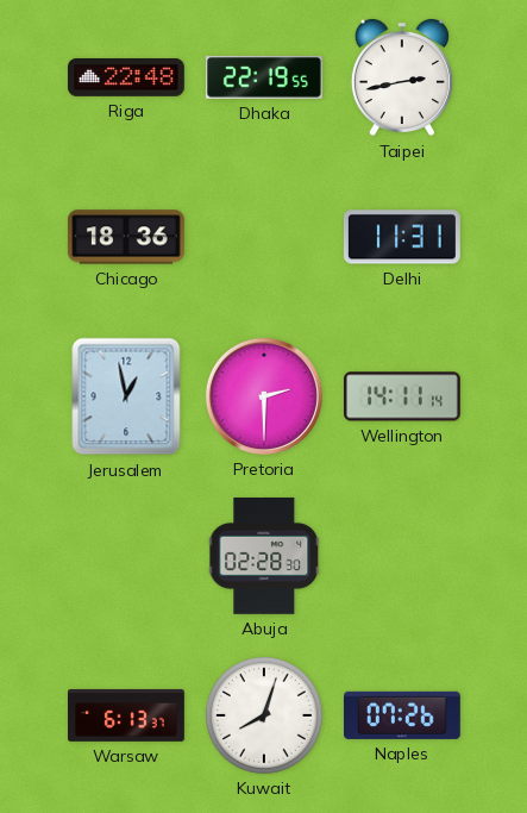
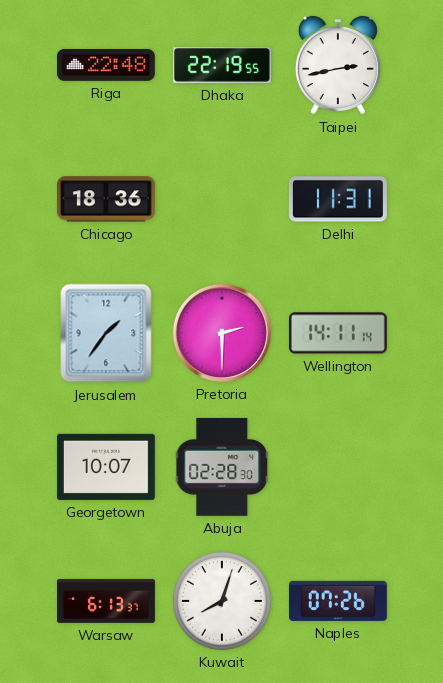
Jerusalem: 12:58 -> 1:36
Georgetown: none -> 10:07
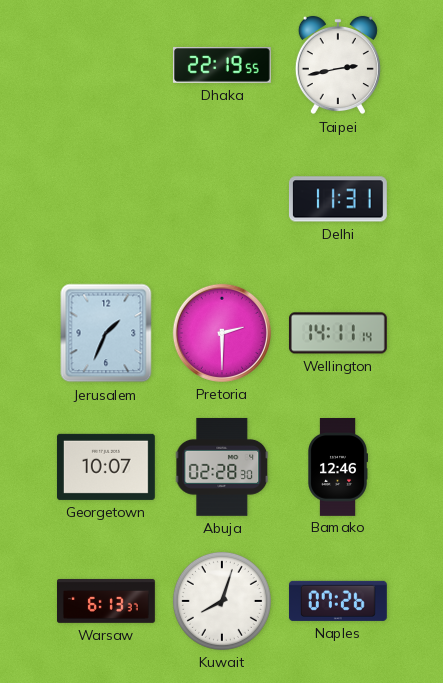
Riga: 22:48 -> none
Chicago: 18:36 -> none
Jerusalem: 1:36 -> 1:34
Bamako: none -> 12:46
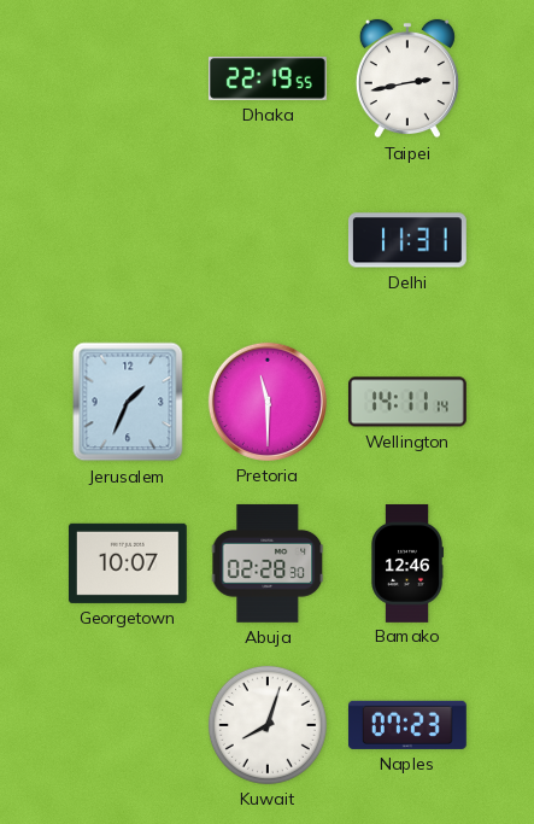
Pretoria: 2:30 -> 11:30
Warsaw: 6:13 -> none
Naples: 07:26 -> 07:23
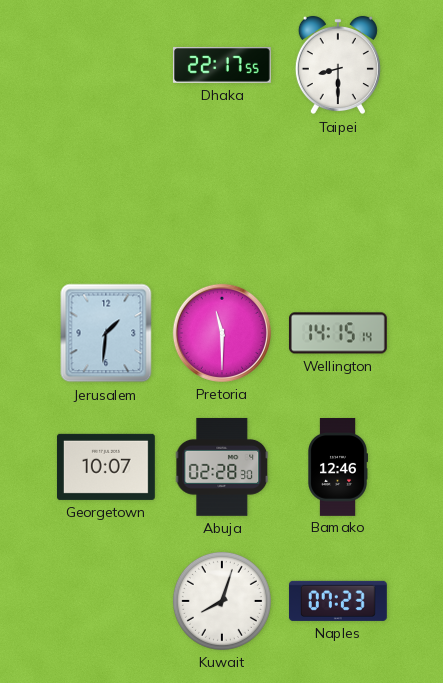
Dhaka: 22:19 -> 22:17
Taipei: 2:43 -> 8:30
Delhi: 11:31 -> none
Jerusalem: 1:34 -> 1:31
Wellington: 14:11 -> 14:15
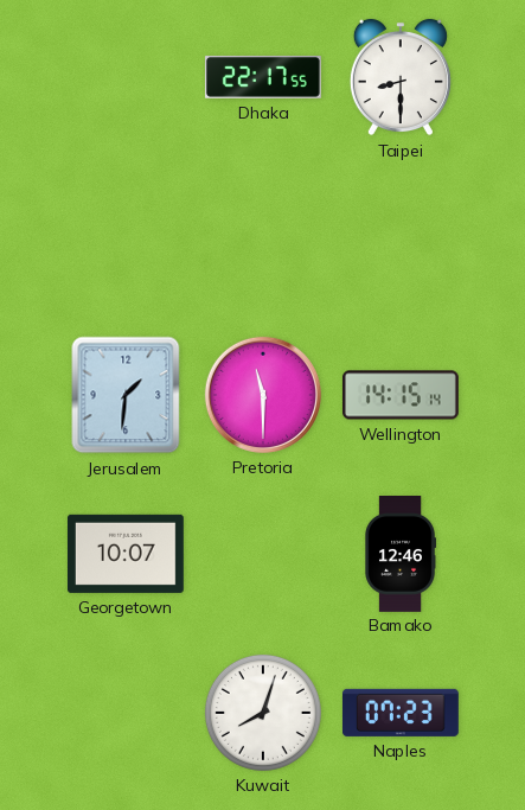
Abuja: 02:28 -> none
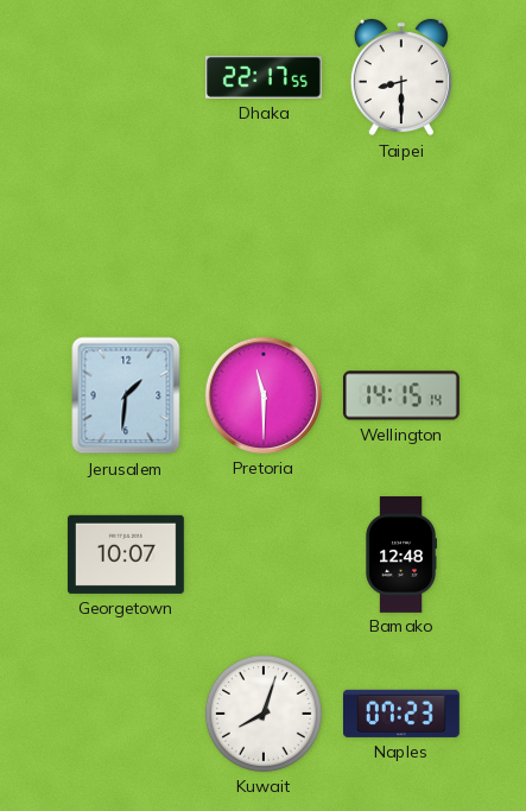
Bamako: 12:46 -> 12:48
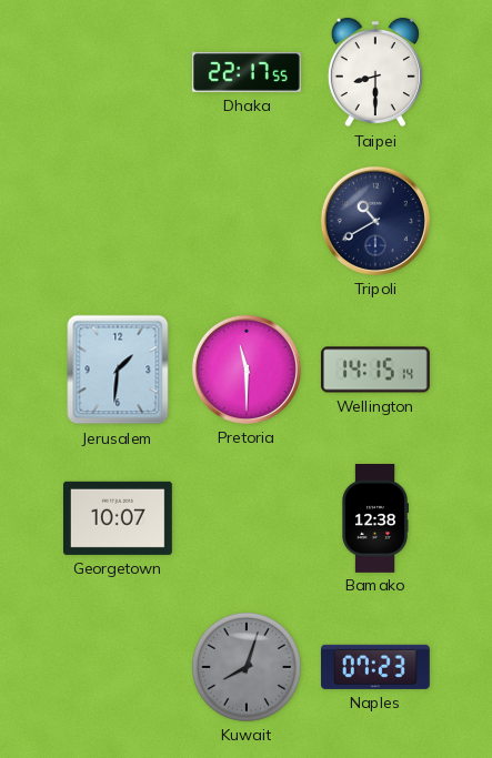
Tripoli: none -> 10:40
Bamako: 12:48 -> 12:38
Kuwait dial: white -> grey
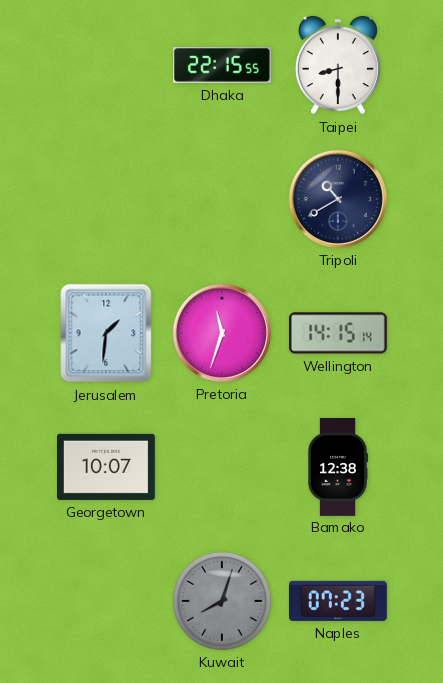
Dhaka: 22:17 -> 22:15
Pretoria: 11:30 -> 11:33
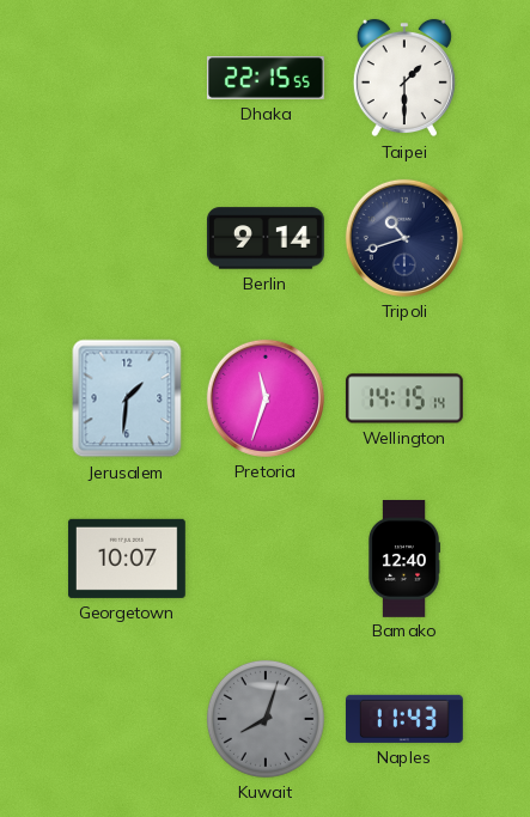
Taipei: 8:30 -> 1:30
Berlin: none -> 9:14
Tripoli: 10:40 -> 10:42
Bamako: 12:38 -> 12:40
Naples: 07:23 -> 11:43
